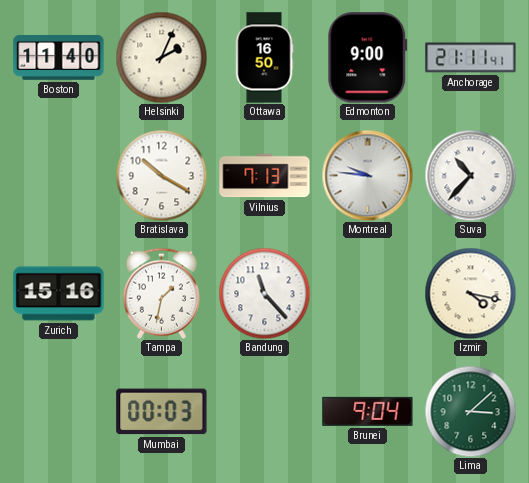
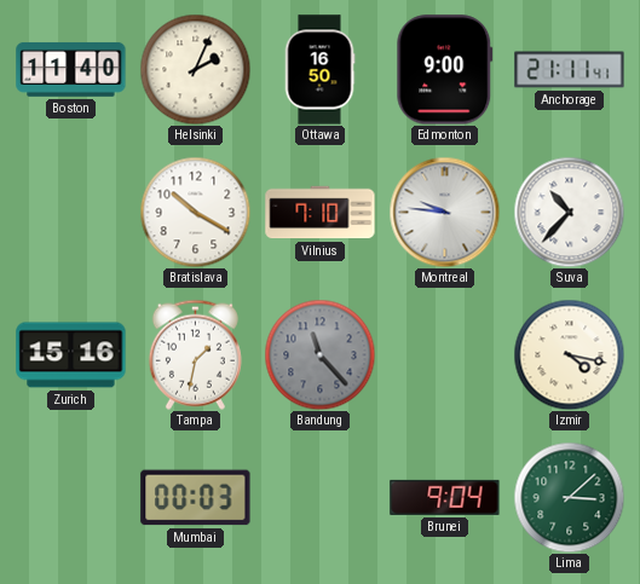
Vilnius: 7:13 -> 7:10
Bandung dial: white -> grey
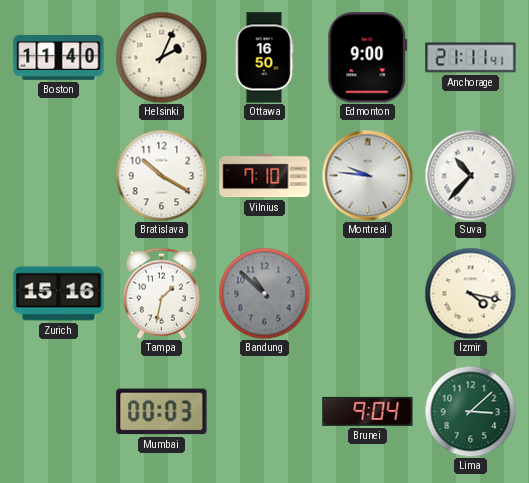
Bandung: 11:23 -> 10:52
